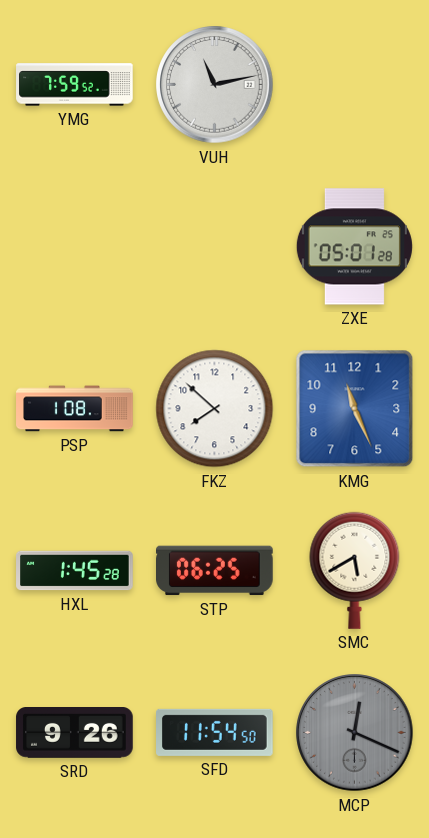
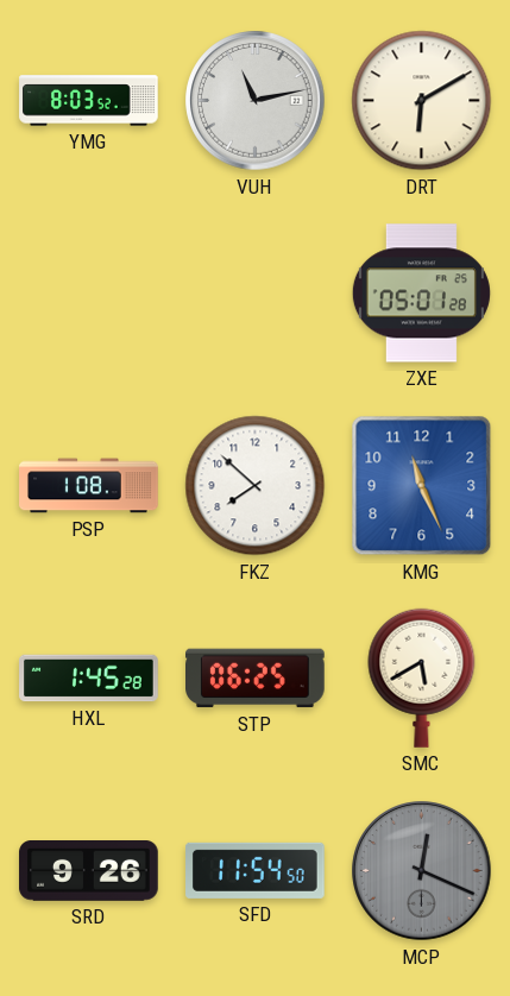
YMG: 7:59 -> 8:03
DRT: none -> 6:10
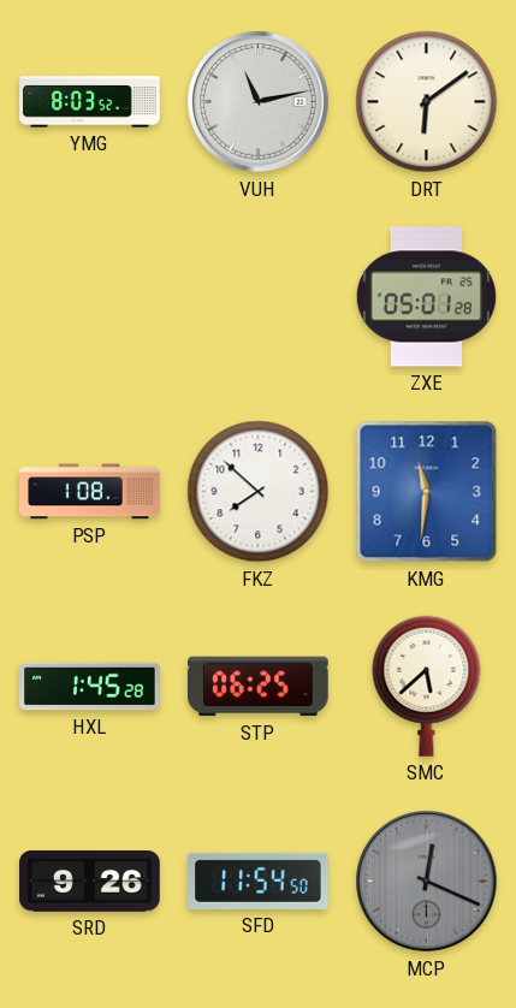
DRT: 6:10 -> 6:09
KMG: 11:26 -> 11:31
SMC: 5:40 -> 5:38
